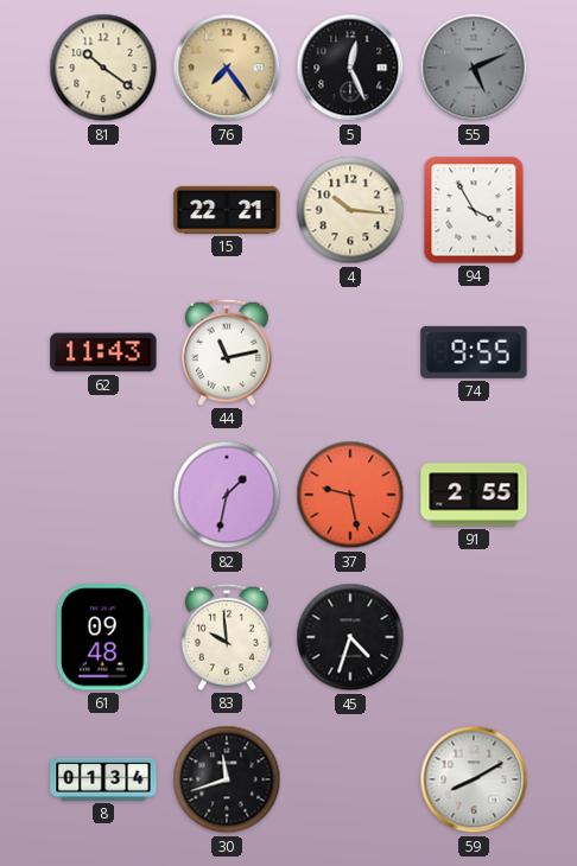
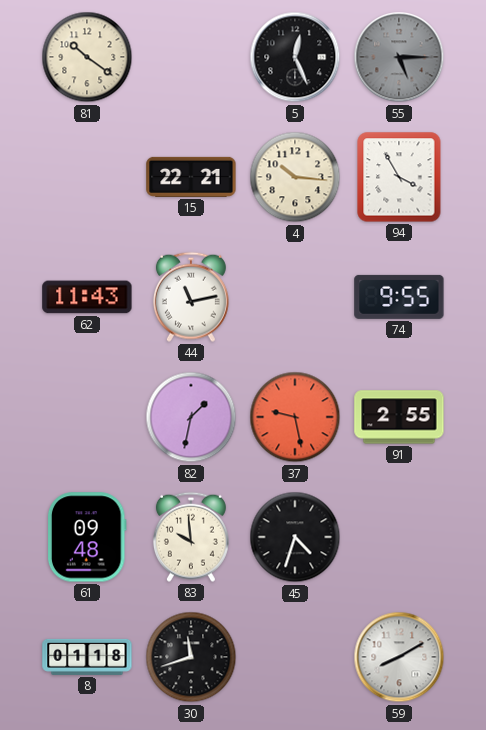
76: 7:24 -> none
55: 5:11 -> 5:15
8: 01:34 -> 01:18
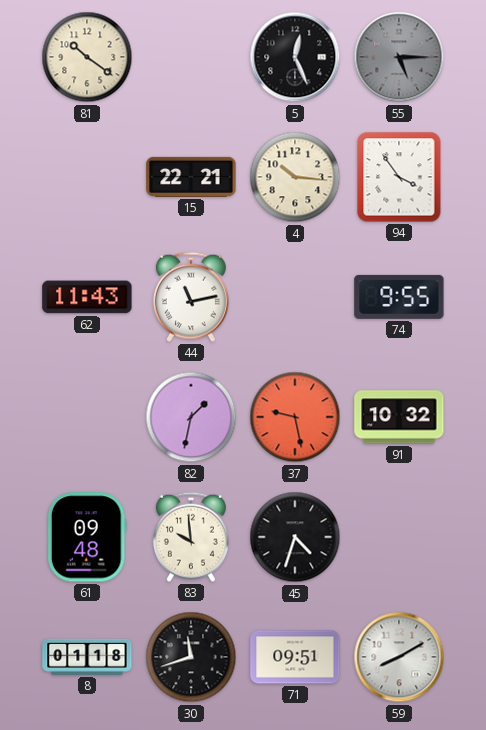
94: 3:55 -> 3:54
91: 2:55 -> 10:32
71: none -> 09:51
